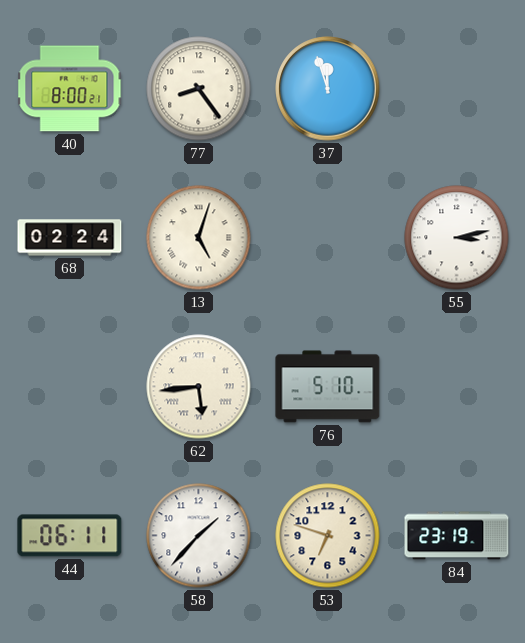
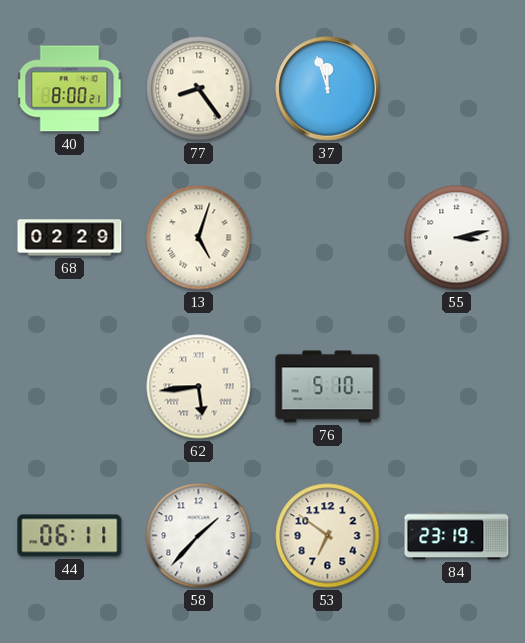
68: 02:24 -> 02:29
53: 6:48 -> 6:51
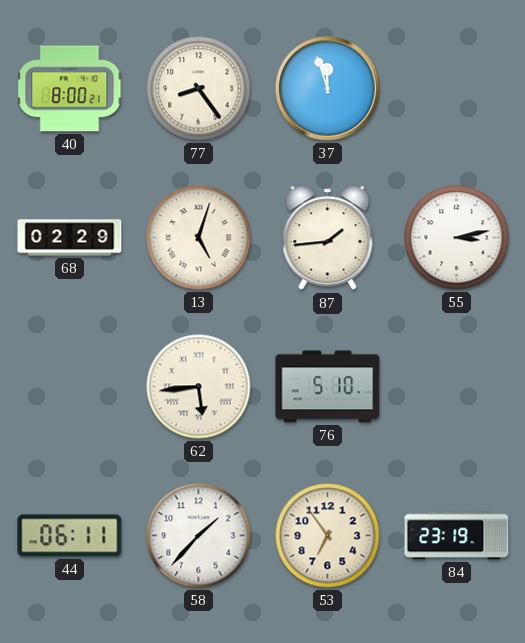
87: none -> 1:44
53: 6:51 -> 6:54
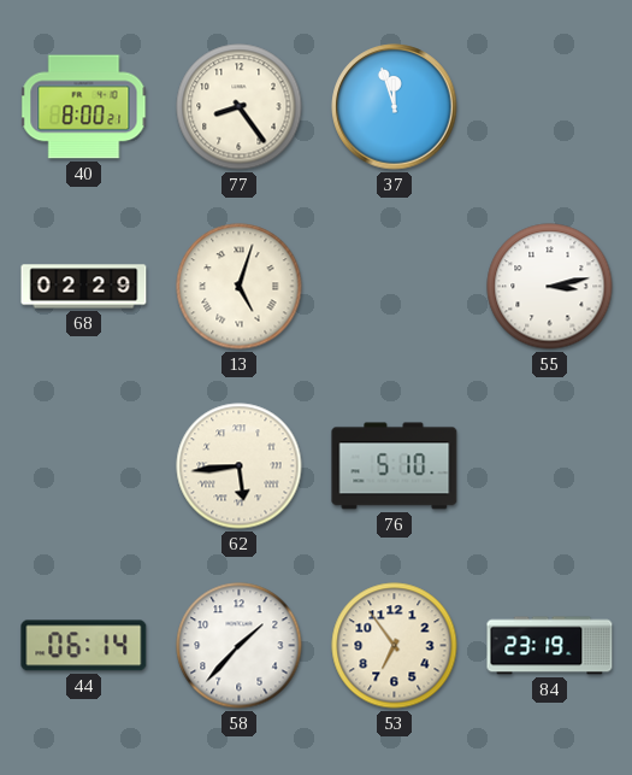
87: 1:44 -> none
44: 06:11 -> 06:14
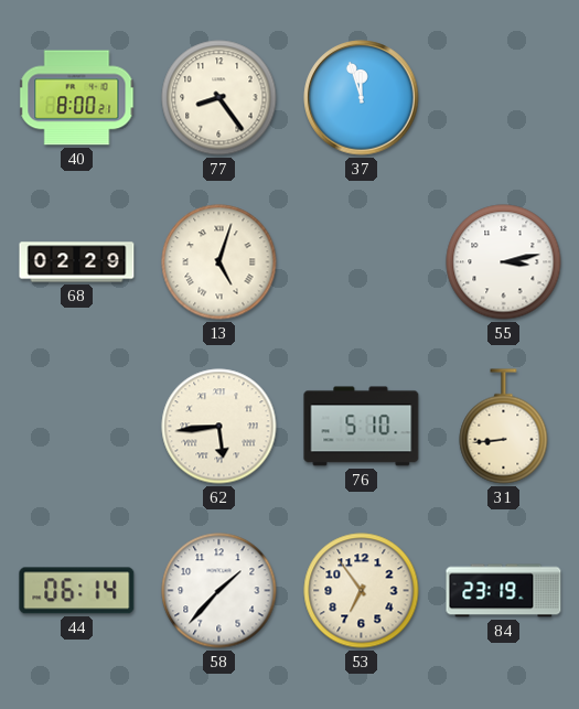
31: none -> 8:44
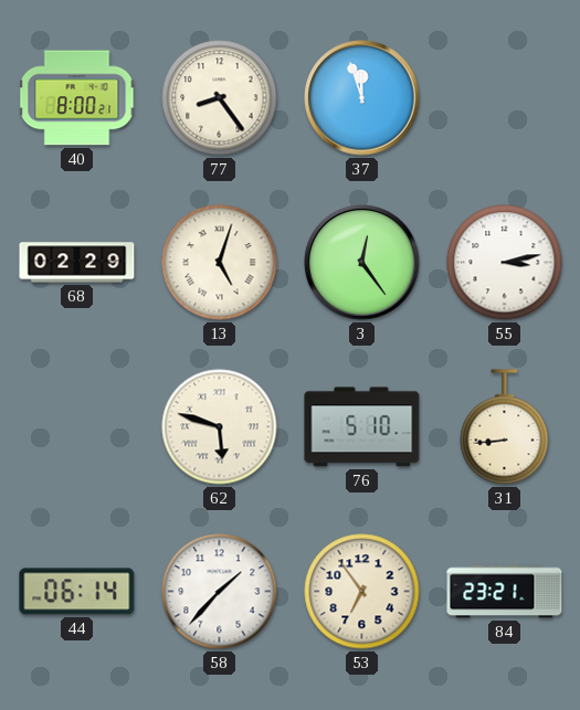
3: none -> 12:24
62: 5:44 -> 5:48
84: 23:19 -> 23:21
